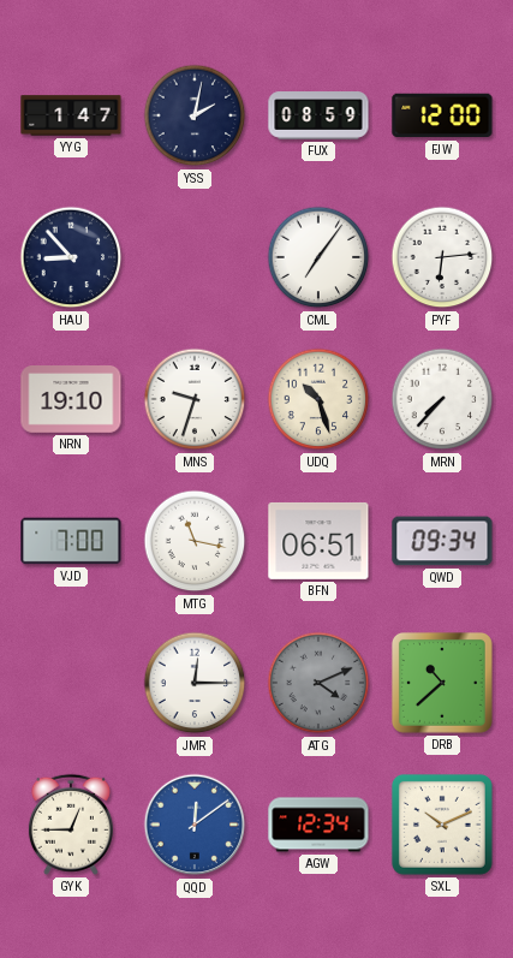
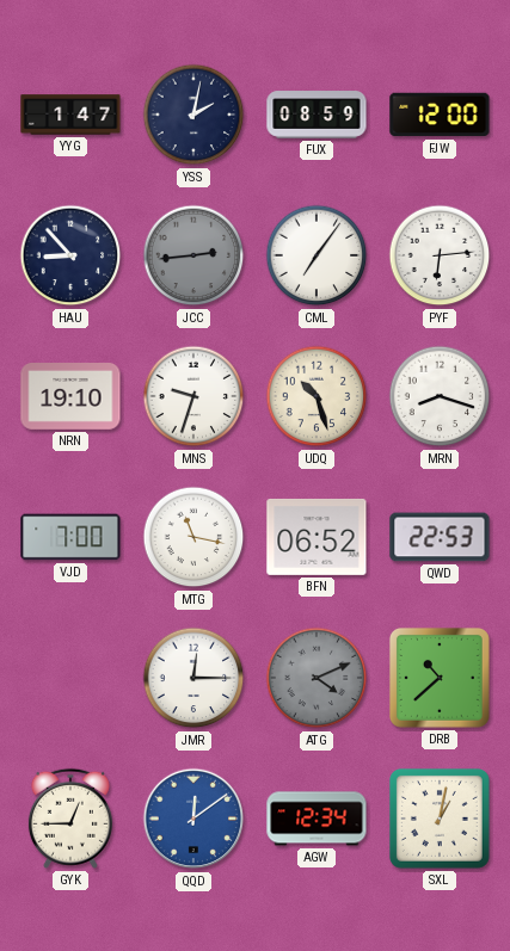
JCC: none -> 2:44
MRN: 7:37 -> 8:18
BFN: 06:51 -> 06:52
QWD: 09:34 -> 22:53
SXL: 10:11 -> 1:02
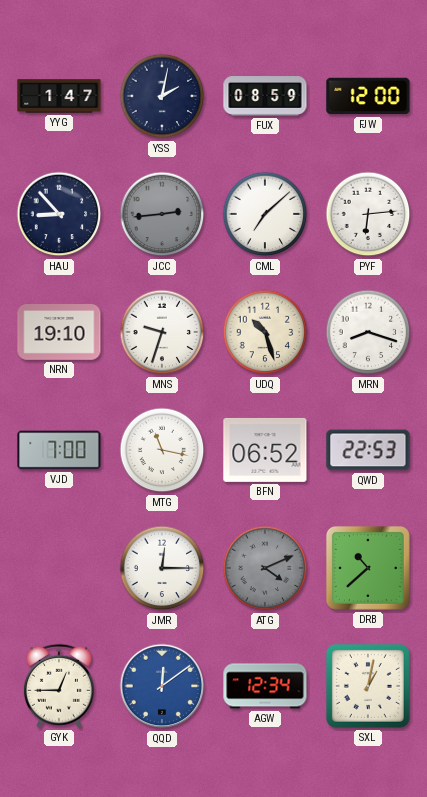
CML: 7:06 -> 7:08
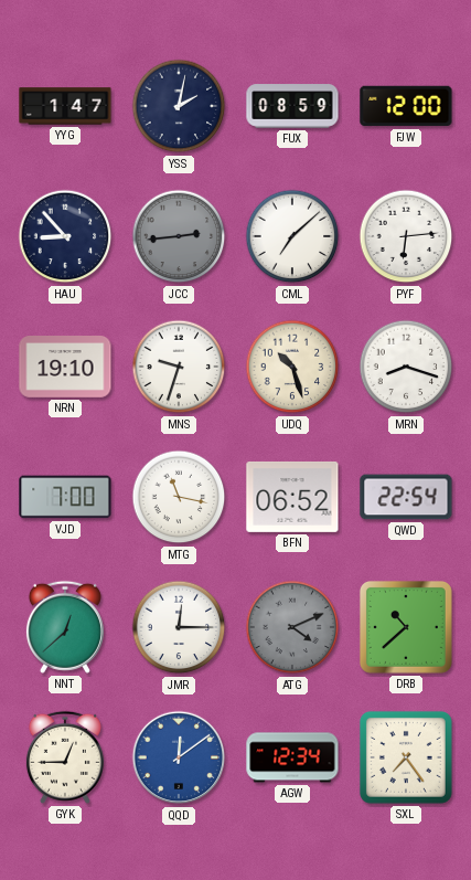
QWD: 22:53 -> 22:54
NNT: none -> 12:38
SXL: 1:02 -> 7:24
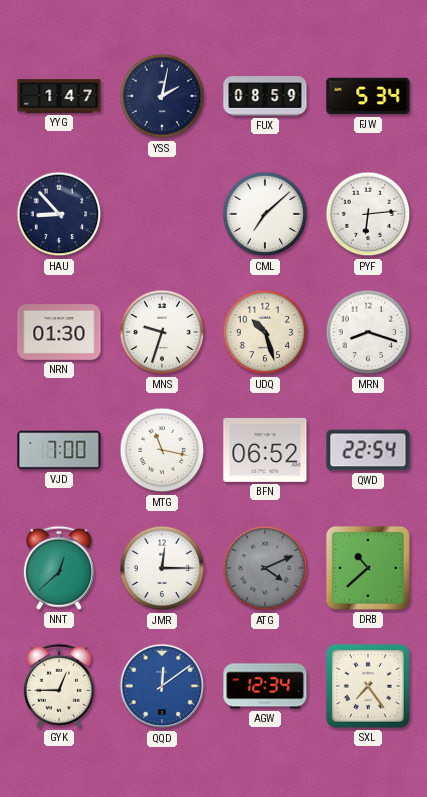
FJW: 12:00 -> 5:34
JCC: 2:44 -> none
NRN: 19:10 -> 01:30
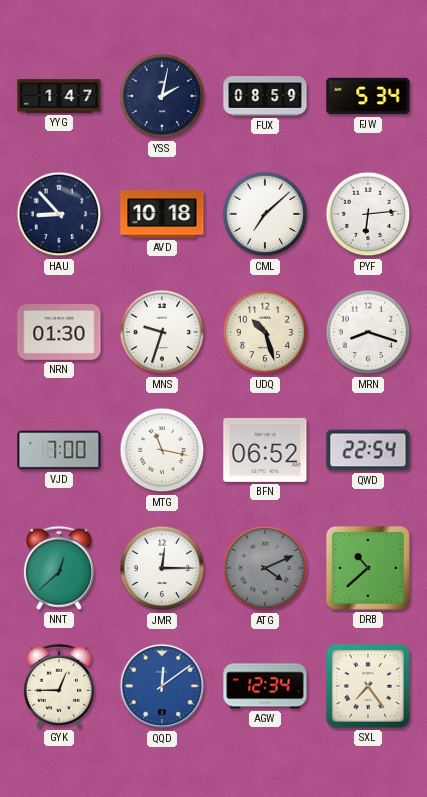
AVD: none -> 10:18
